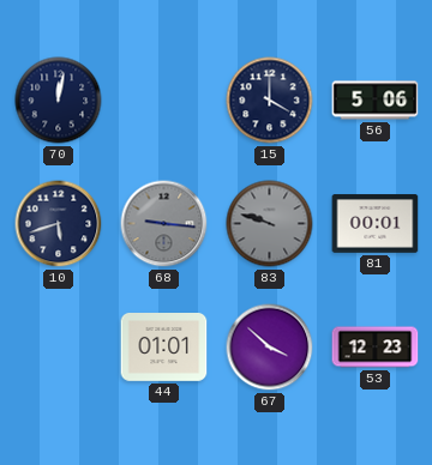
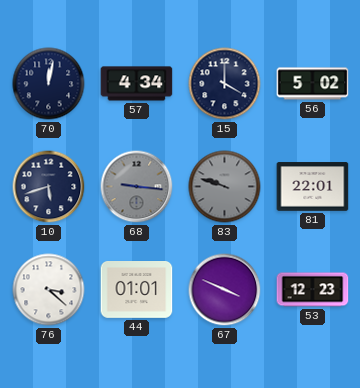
57: none -> 4:34
56: 5:06 -> 5:02
81: 00:01 -> 22:01
76: none -> 3:22
67: 3:52 -> 3:49
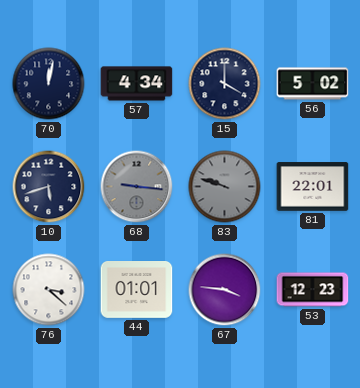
67: 3:49 -> 3:46
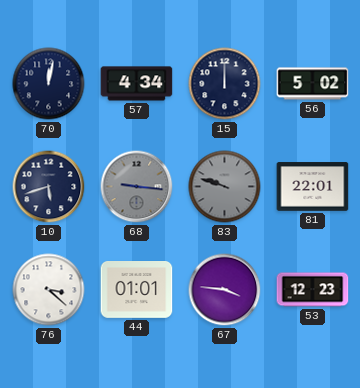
15: 4:00 -> 12:00
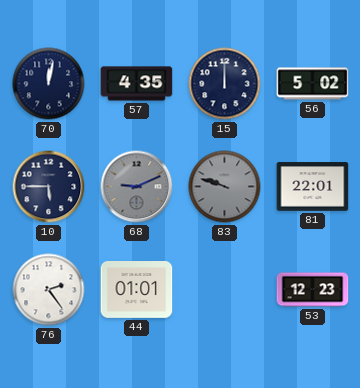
57: 4:34 -> 4:35
10: 5:42 -> 5:45
68: 9:16 -> 9:11
76: 3:22 -> 2:24
67: 3:46 -> none
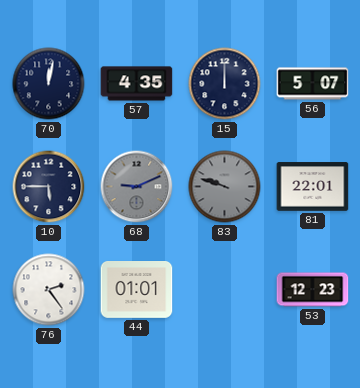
56: 5:02 -> 5:07
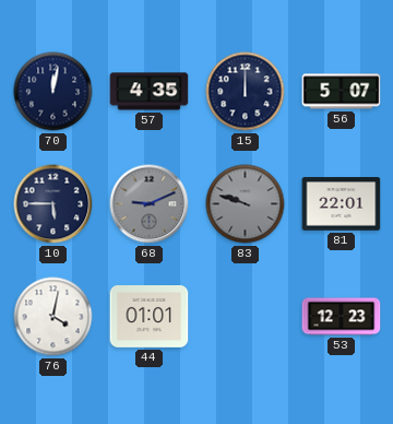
76: 2:24 -> 4:02
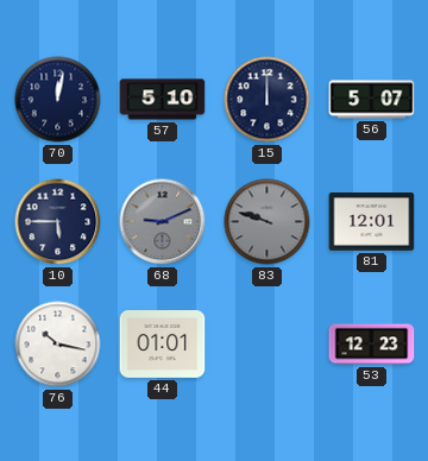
57: 4:35 -> 5:10
81: 22:01 -> 12:01
76: 4:02 -> 10:17
